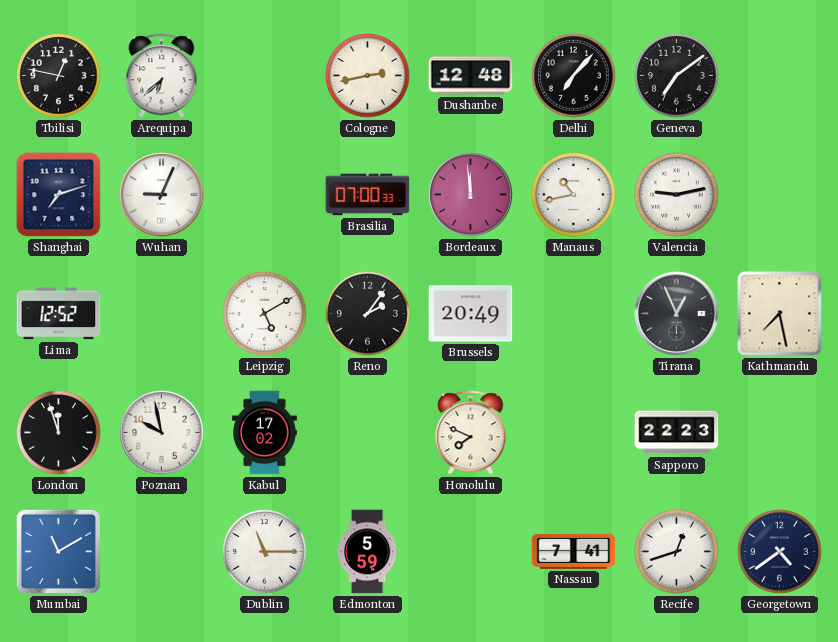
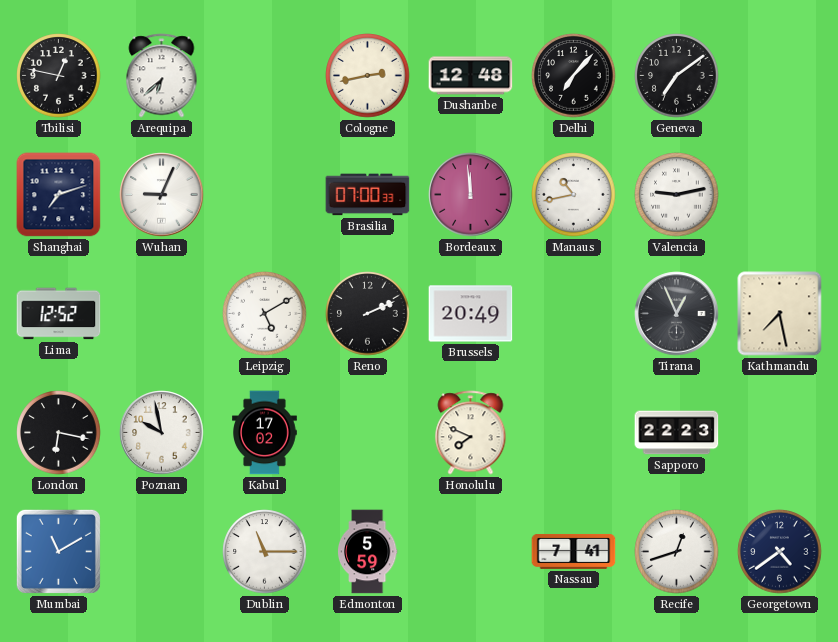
Reno: 2:06 -> 2:11
London: 11:57 -> 6:17
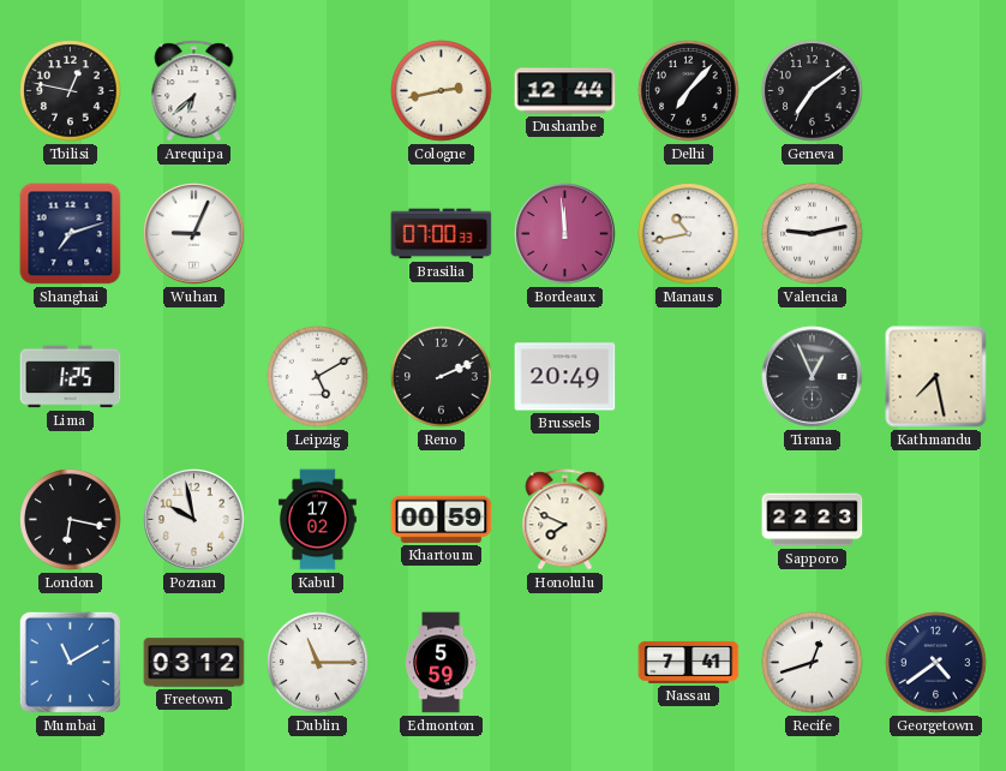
Dushanbe: 12:48 -> 12:44
Lima: 12:52 -> 1:25
Khartoum: none -> 00:59
Freetown: none -> 03:12
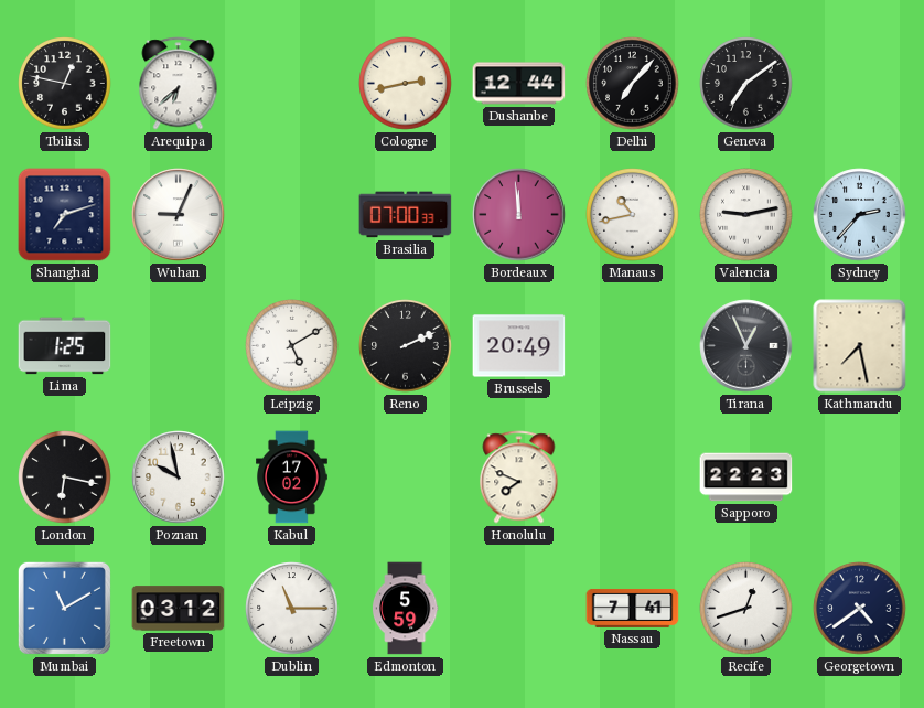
Sydney: none -> 2:37
Khartoum: 00:59 -> none
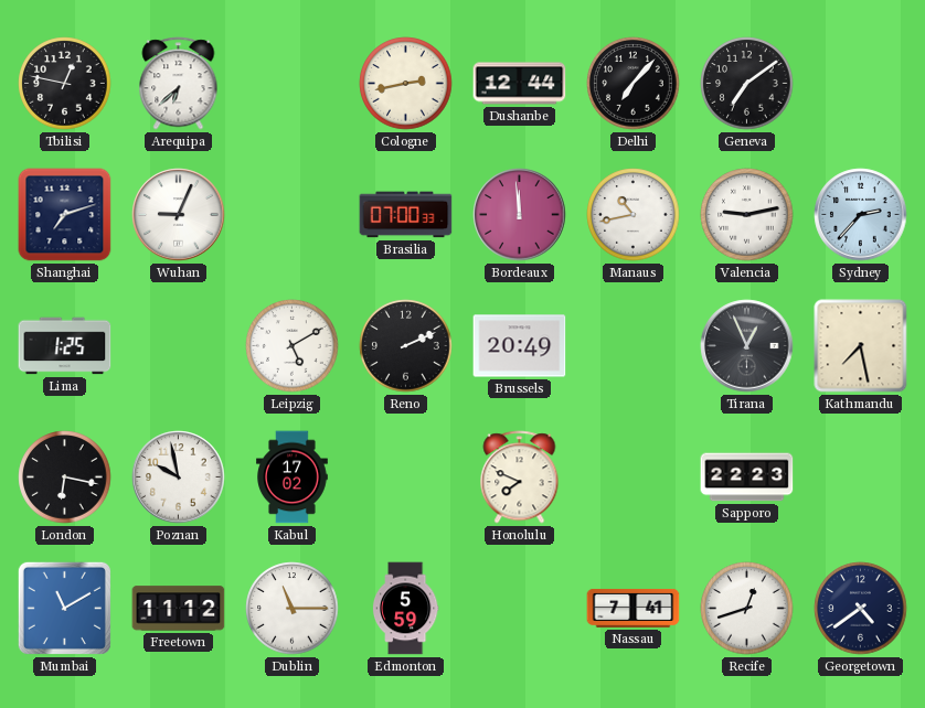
Freetown: 03:12 -> 11:12
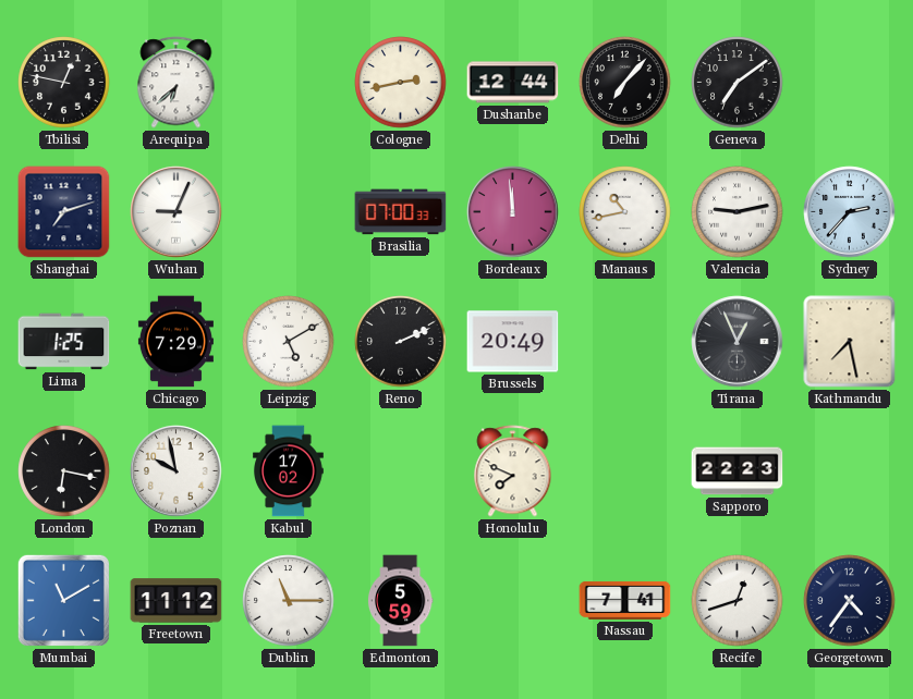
Chicago: none -> 7:29
Georgetown: 4:39 -> 4:36
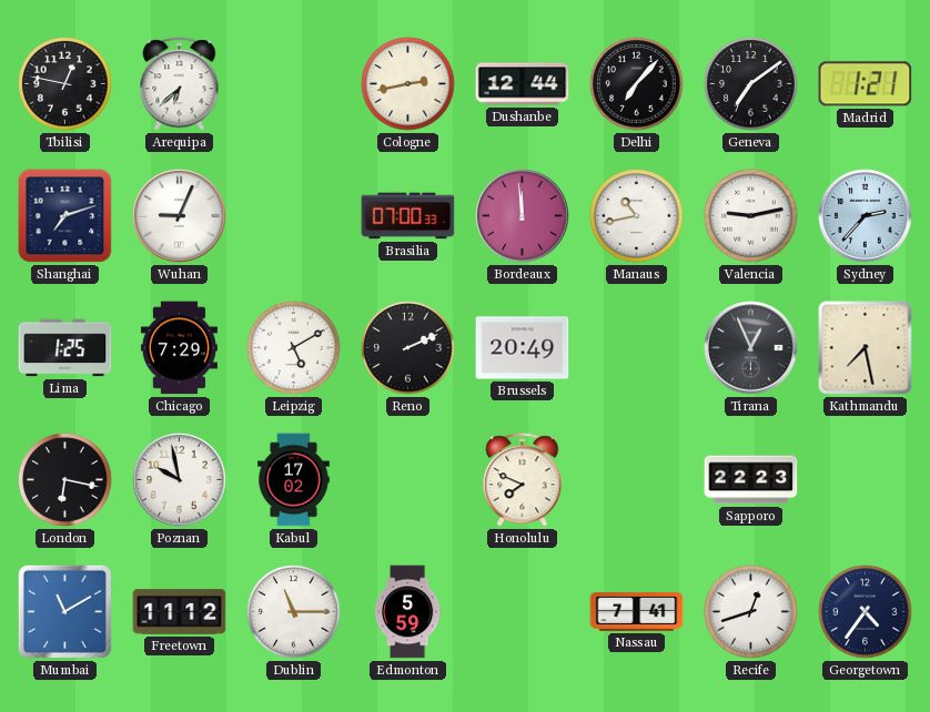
Madrid: none -> 1:21
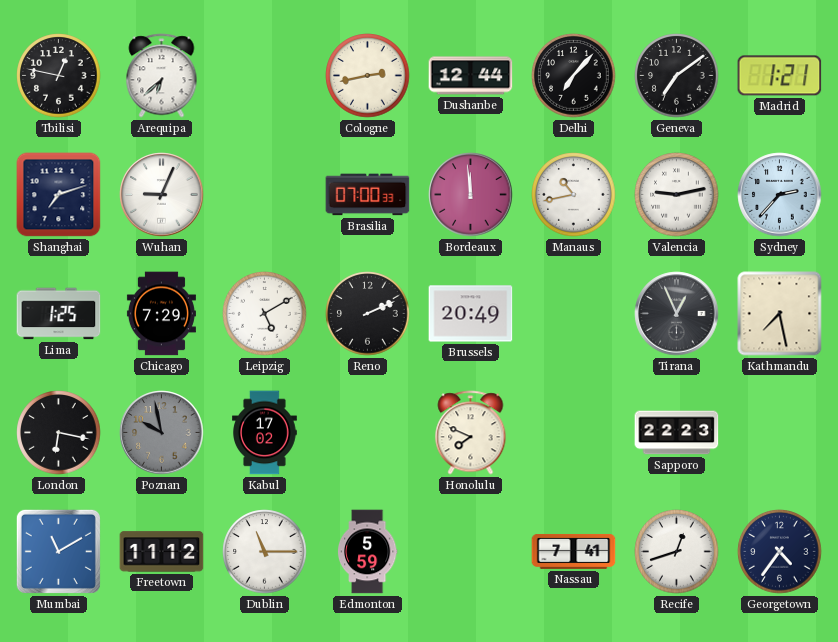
Poznan dial: white -> grey
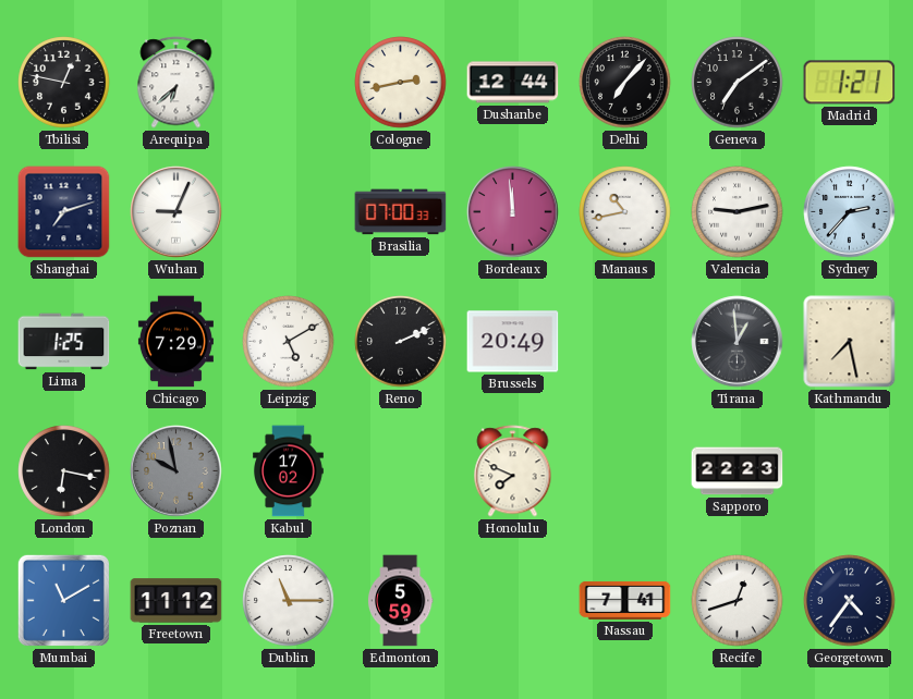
Tirana: 12:56 -> 12:59
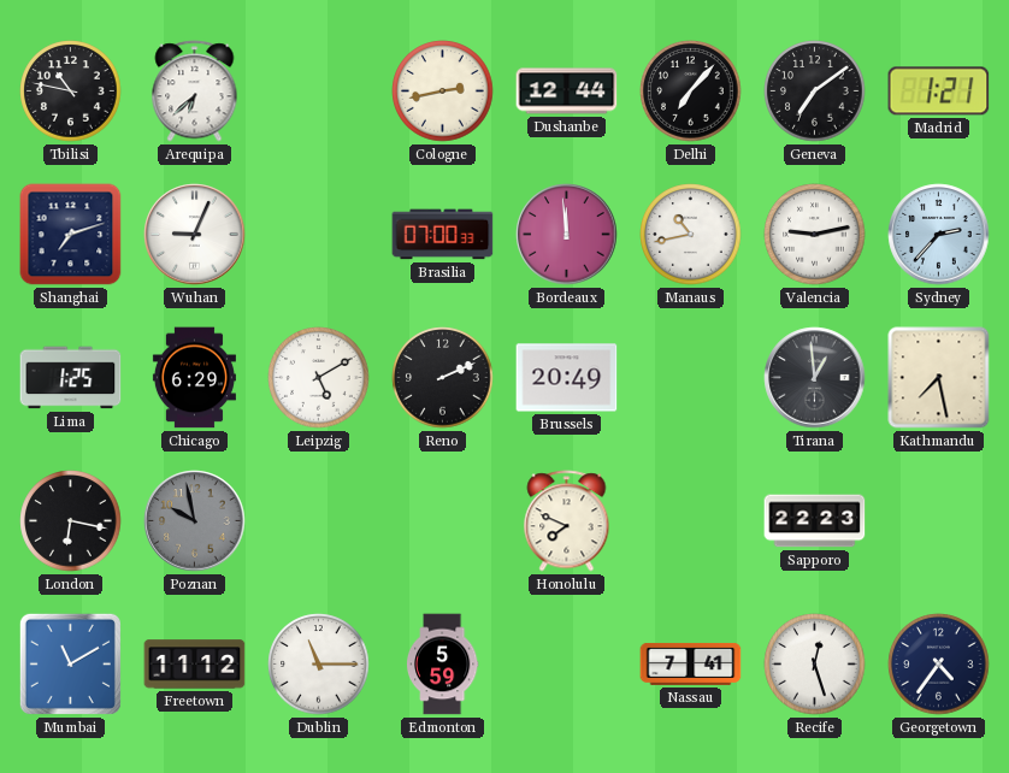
Tbilisi: 12:47 -> 10:47
Chicago: 7:29 -> 6:29
Kabul: 17:02 -> none
Recife: 12:42 -> 12:27
